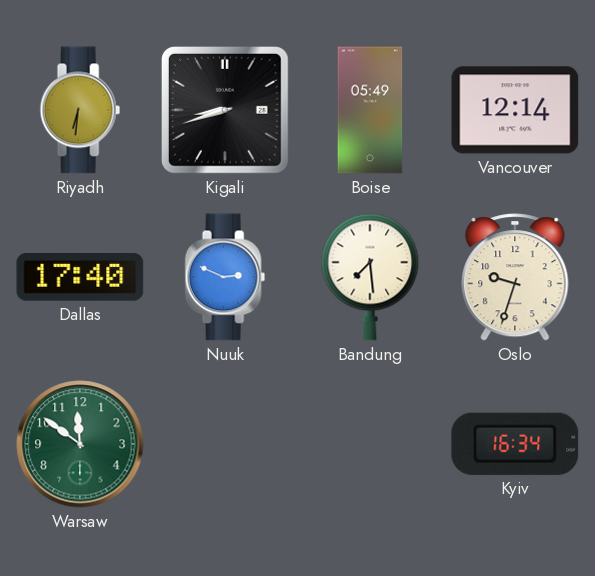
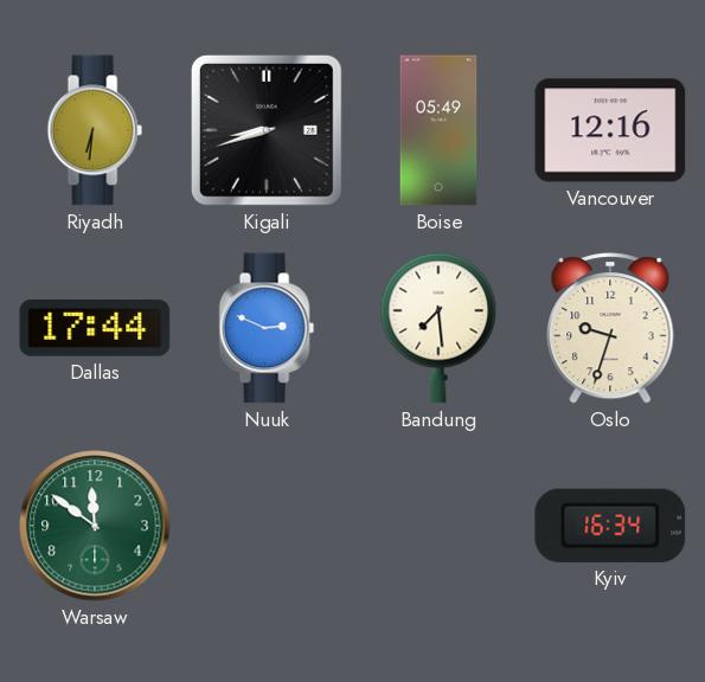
Vancouver: 12:14 -> 12:16
Dallas: 17:40 -> 17:44
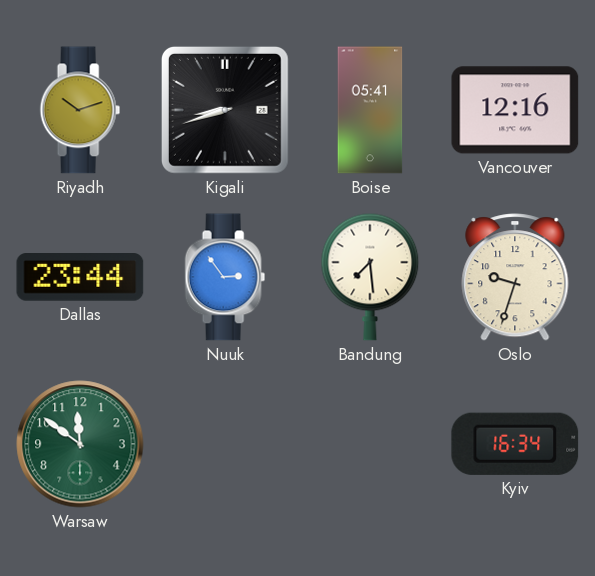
Riyadh: 6:31 -> 10:12
Boise: 05:49 -> 05:41
Dallas: 17:44 -> 23:44
Nuuk: 2:49 -> 2:54
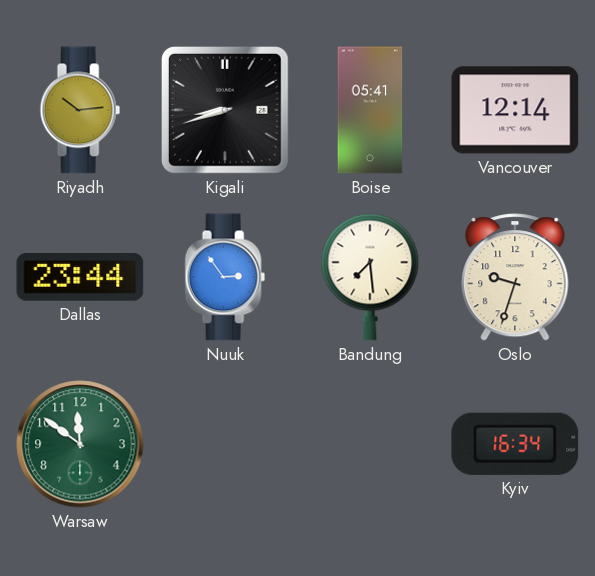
Riyadh: 10:12 -> 10:14
Vancouver: 12:16 -> 12:14
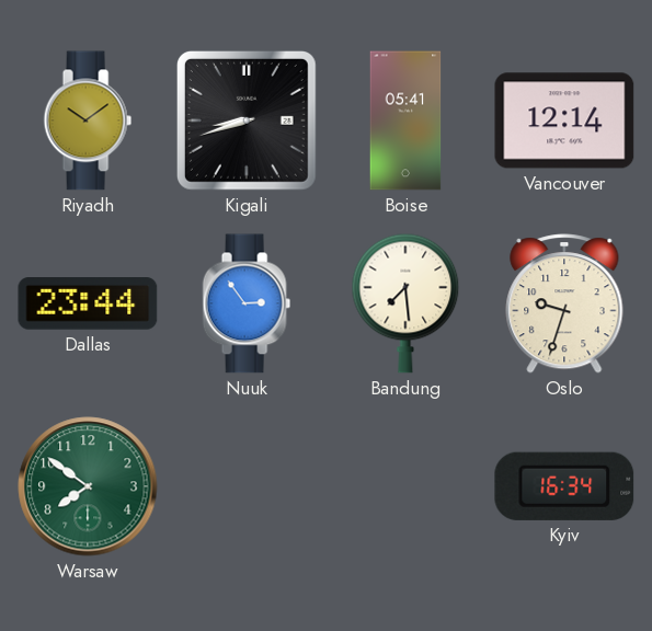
Riyadh: 10:14 -> 10:09
Warsaw: 11:51 -> 7:51
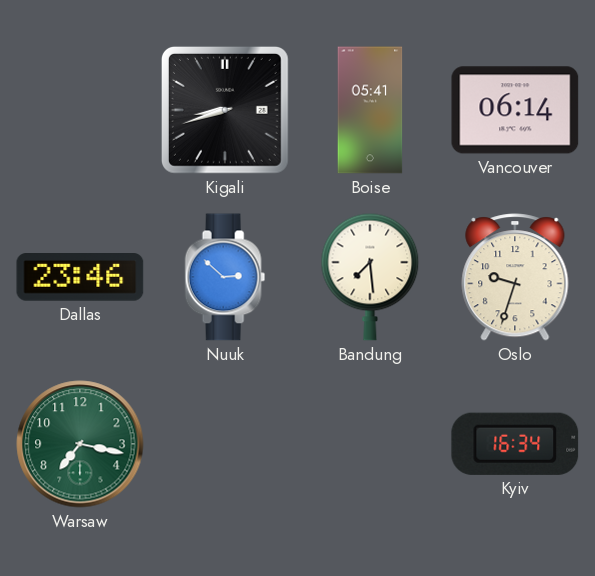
Riyadh: 10:09 -> none
Vancouver: 12:14 -> 06:14
Dallas: 23:44 -> 23:46
Nuuk: 2:54 -> 2:52
Warsaw: 7:51 -> 7:17
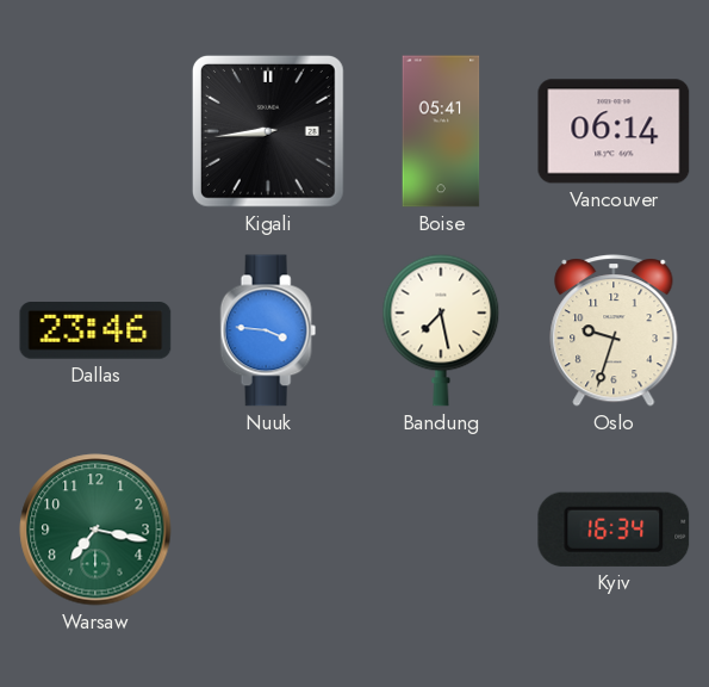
Kigali: 8:42 -> 8:44
Nuuk: 2:52 -> 3:46
Bandung: 7:29 -> 7:28
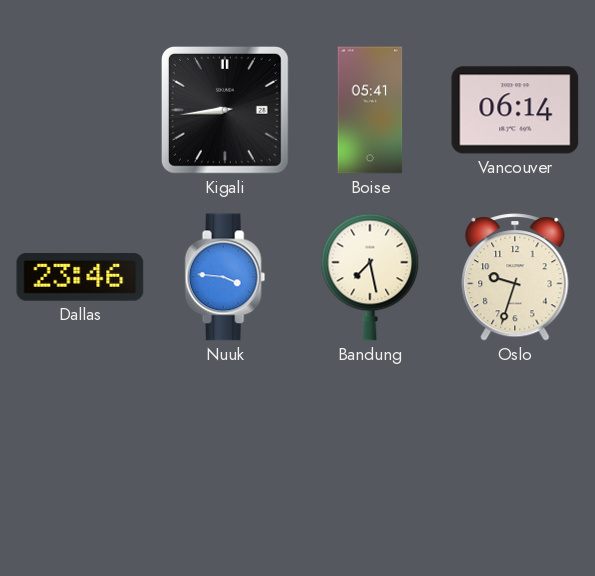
Warsaw: 7:17 -> none
Kyiv: 16:34 -> none
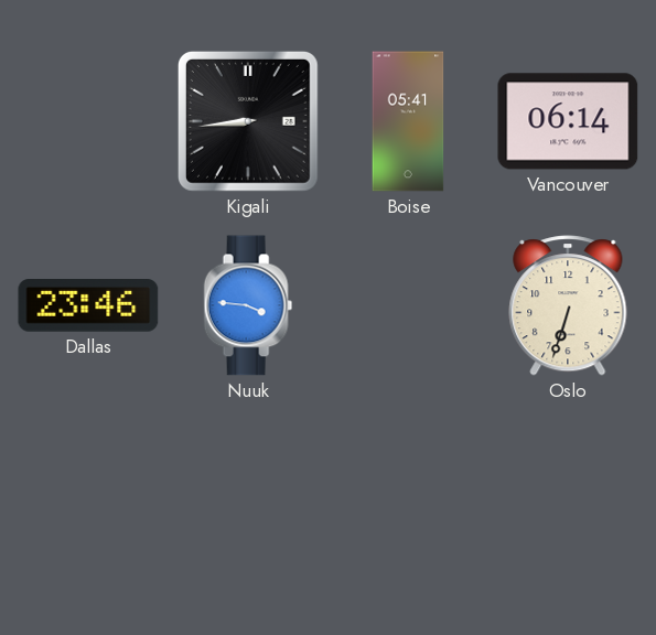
Bandung: 7:28 -> none
Oslo: 9:33 -> 6:33
